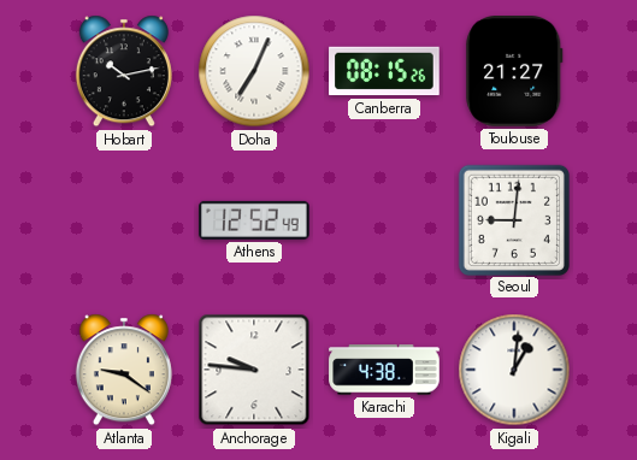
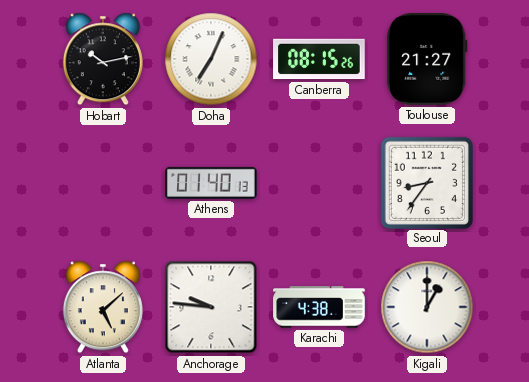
Athens: 12:52 -> 01:40
Seoul: 9:01 -> 8:36
Atlanta: 9:21 -> 5:08
Kigali: 1:01 -> 1:00
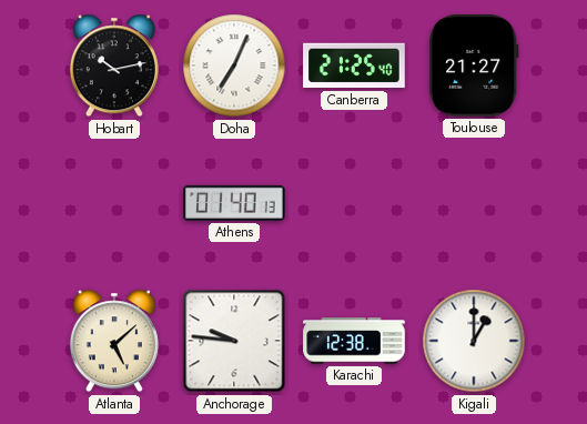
Canberra: 08:15 -> 21:25
Seoul: 8:36 -> none
Karachi: 4:38 -> 12:38
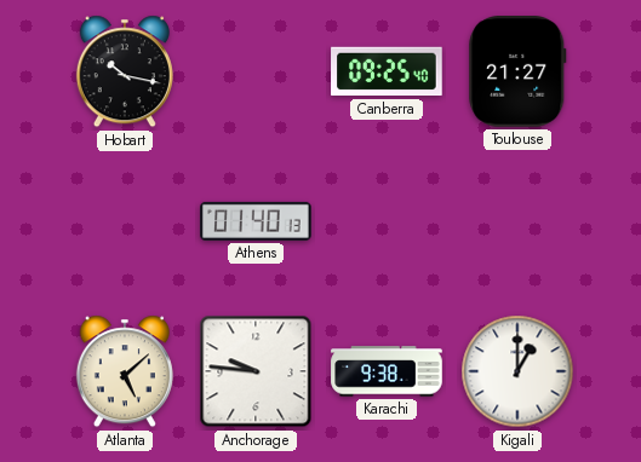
Hobart: 10:13 -> 10:17
Doha: 7:04 -> none
Canberra: 21:25 -> 09:25
Karachi: 12:38 -> 9:38
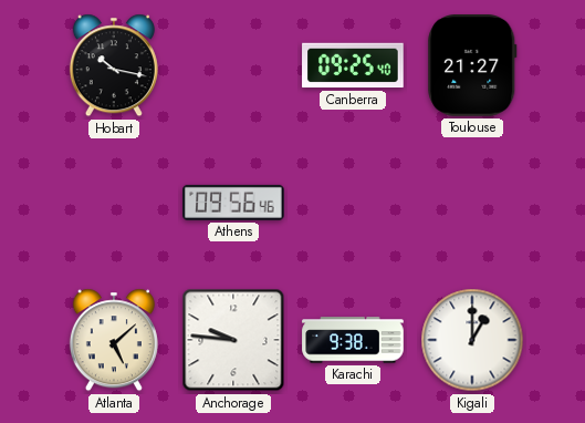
Athens: 01:40 -> 09:56
